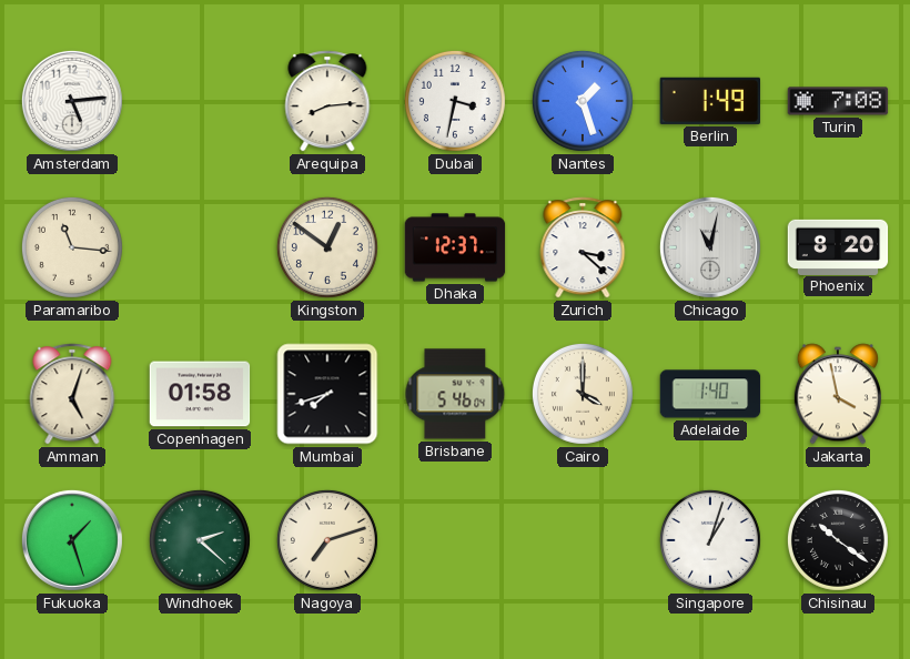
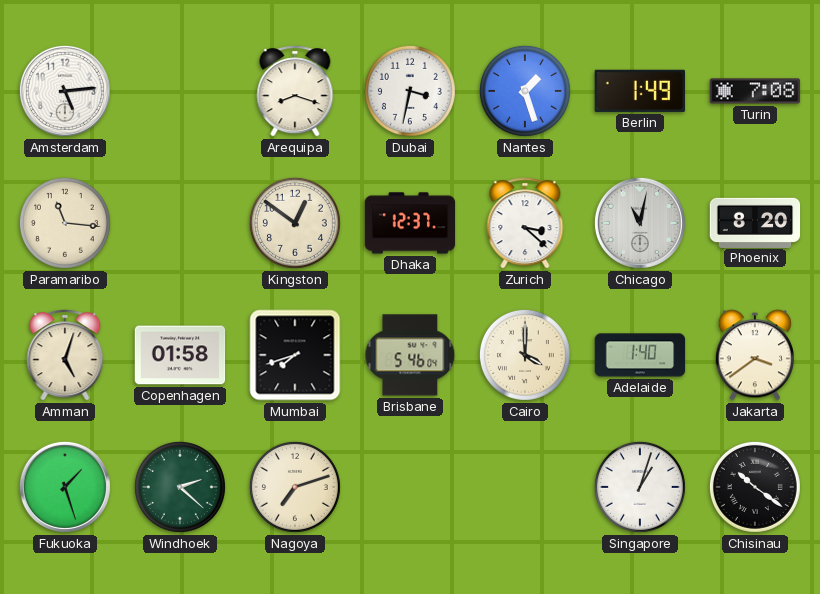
Arequipa: 8:14 -> 8:18
Jakarta: 3:58 -> 3:39
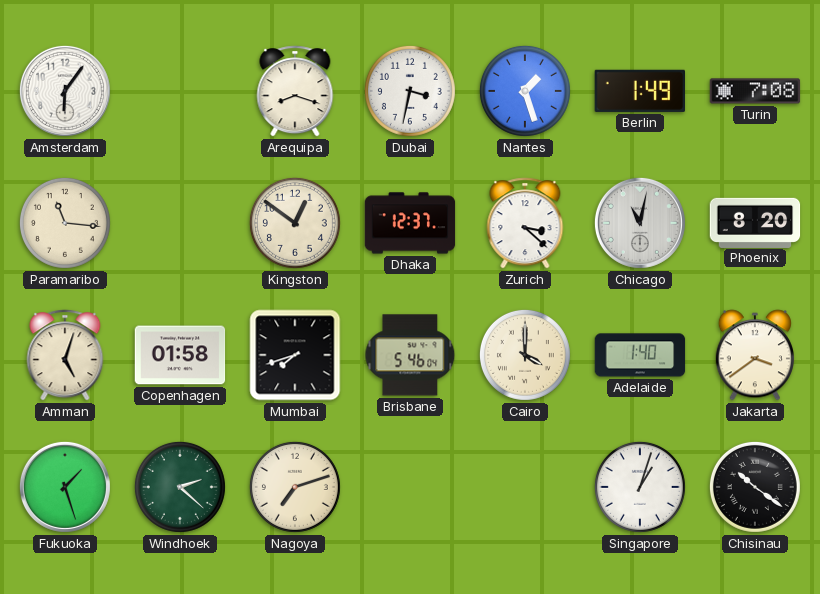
Amsterdam: 5:14 -> 6:06
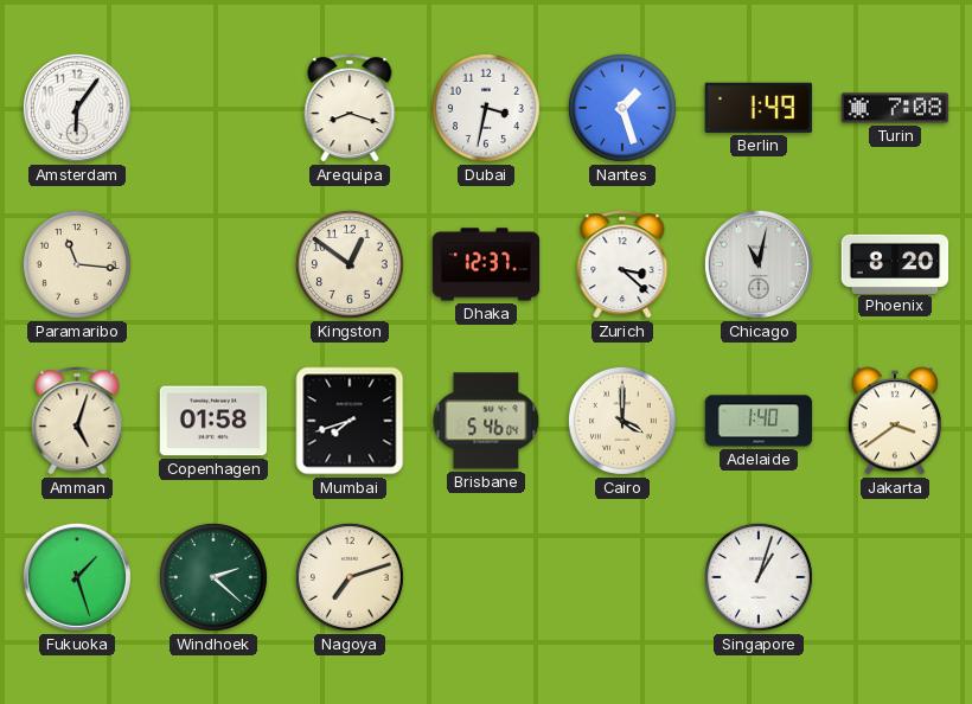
Chisinau: 10:21 -> none
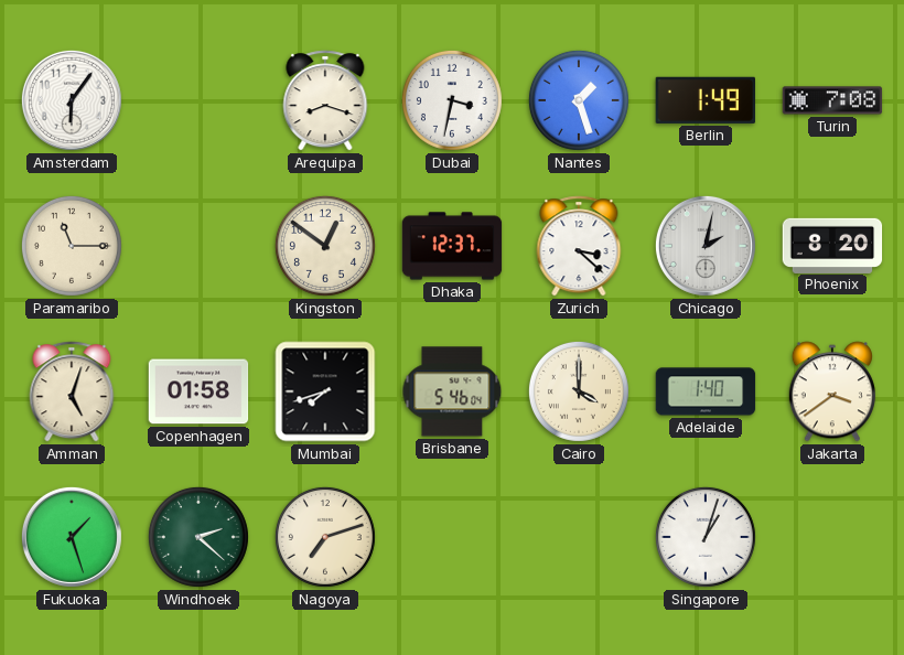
Paramaribo: 11:16 -> 11:15
Chicago: 11:02 -> 2:02
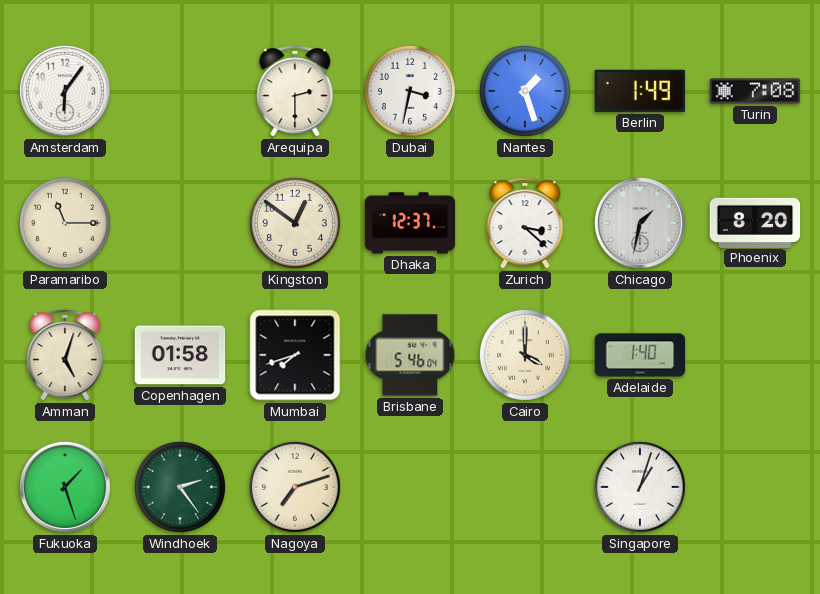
Arequipa: 8:18 -> 2:30
Chicago: 2:02 -> 1:32
Jakarta: 3:39 -> none
Windhoek: 2:22 -> 2:24
